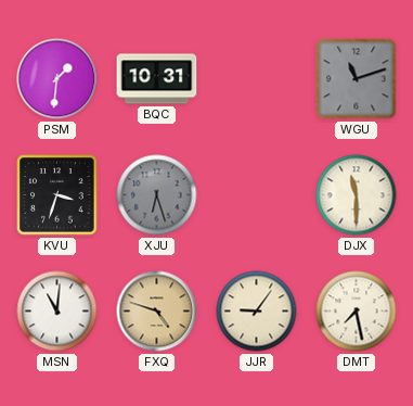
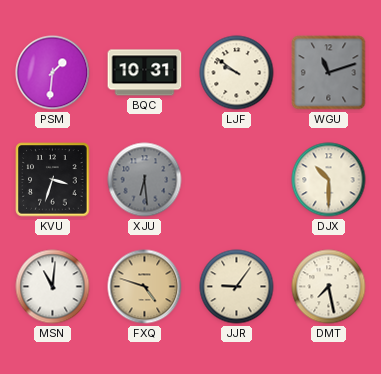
LJF: none -> 9:51
XJU: 6:27 -> 6:29
DJX: 11:30 -> 10:30
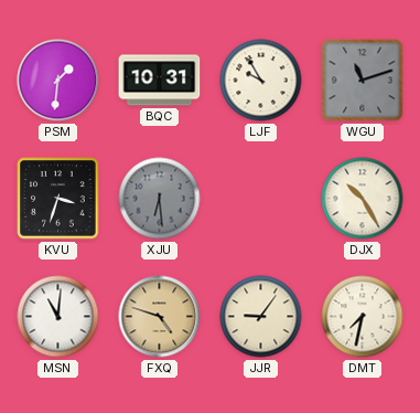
LJF: 9:51 -> 9:55
DJX: 10:30 -> 10:25
DMT: 7:28 -> 7:32
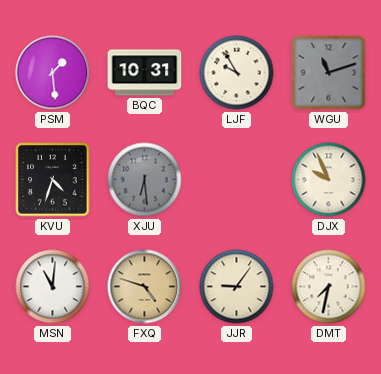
PSM: 1:31 -> 1:29
KVU: 3:33 -> 4:33
DJX: 10:25 -> 9:56
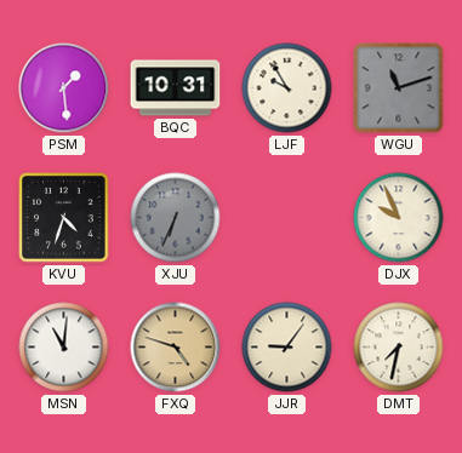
XJU: 6:29 -> 6:34
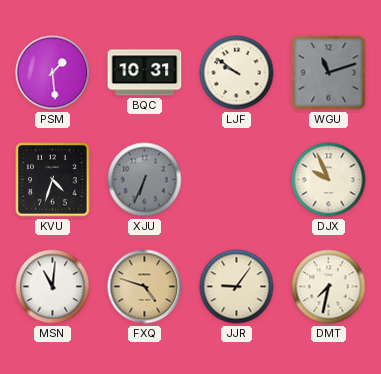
LJF: 9:55 -> 9:51
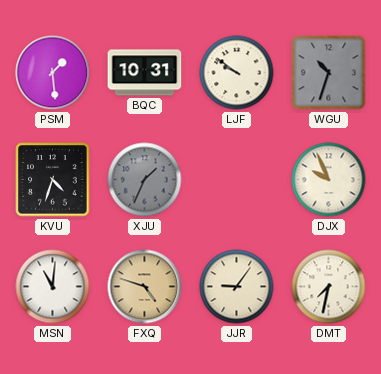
WGU: 11:12 -> 10:33
XJU: 6:34 -> 1:34
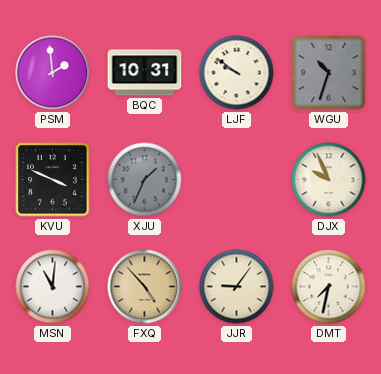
PSM: 1:29 -> 1:59
KVU: 4:33 -> 3:49
FXQ: 4:48 -> 4:53
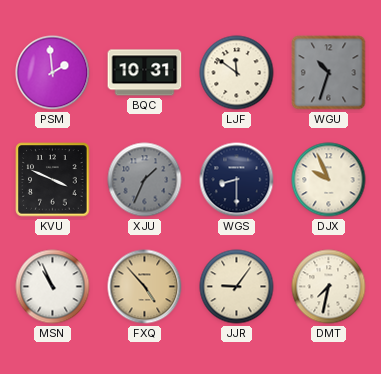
LJF: 9:51 -> 11:51
WGS: none -> 8:30
MSN: 11:01 -> 10:56
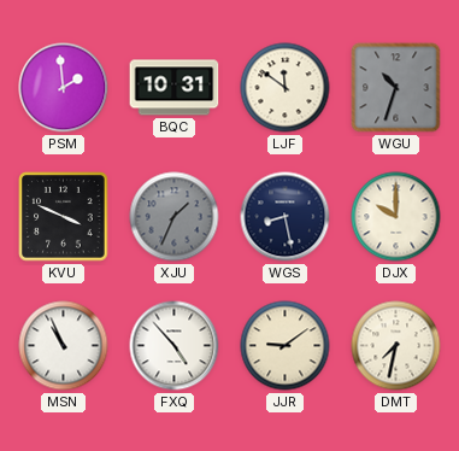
WGS: 8:30 -> 8:28
DJX: 9:56 -> 10:00
FXQ dial: champagne -> white
JJR: 9:06 -> 9:09
